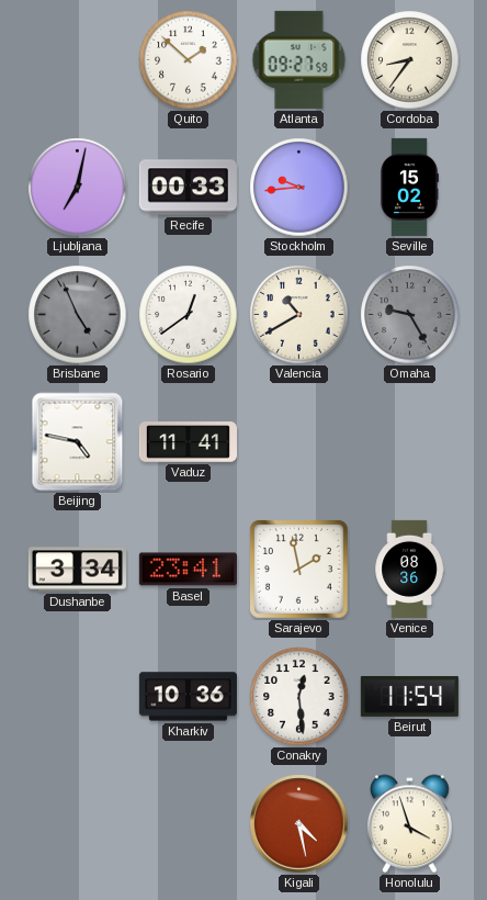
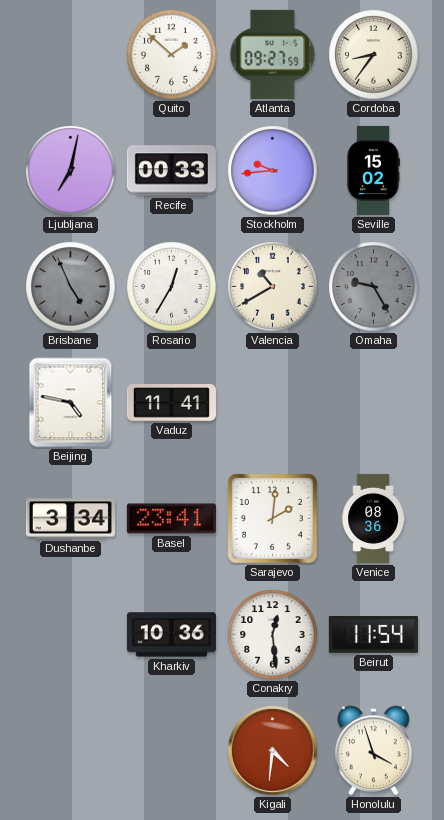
Rosario: 12:39 -> 12:35
Sarajevo: 1:58 -> 2:01
Kigali: 4:28 -> 4:31
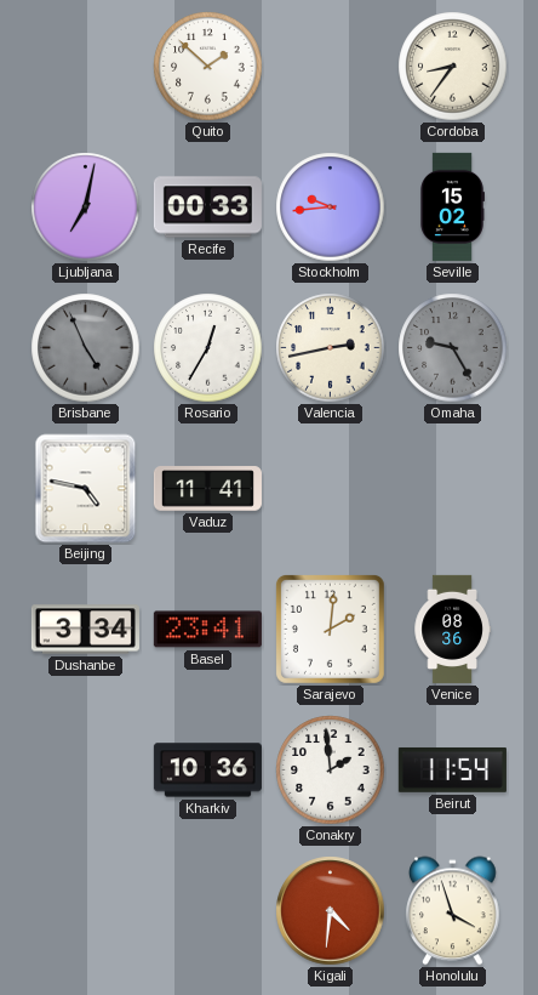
Atlanta: 09:27 -> none
Valencia: 10:40 -> 2:43
Conakry: 12:29 -> 1:59
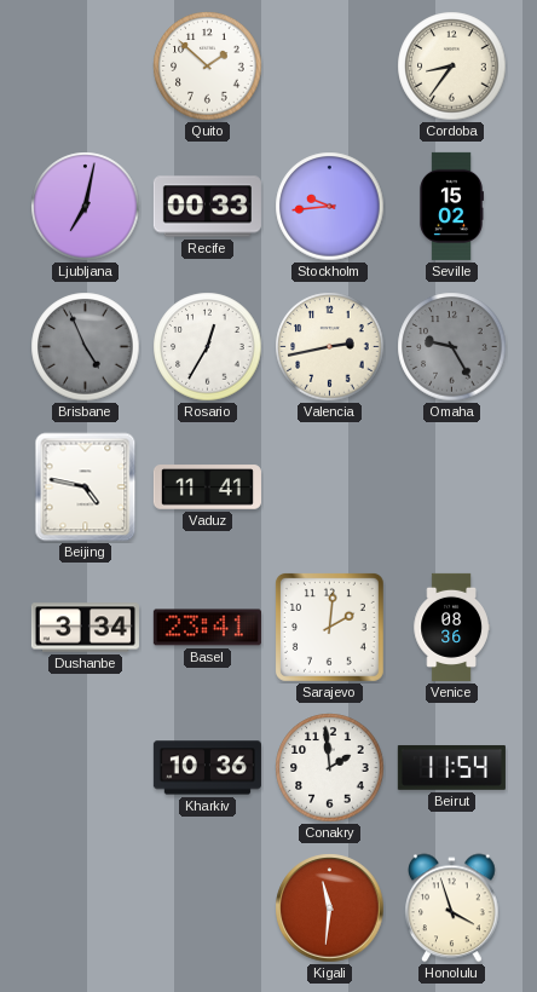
Kigali: 4:31 -> 11:31
